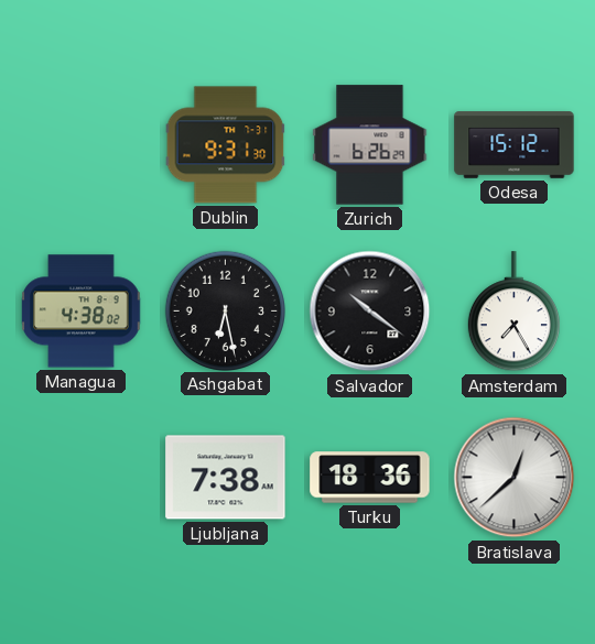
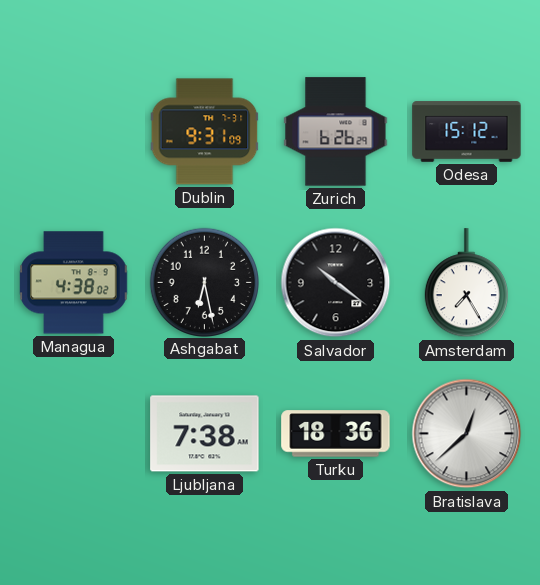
Dublin: 9:31:30 -> 9:31:09
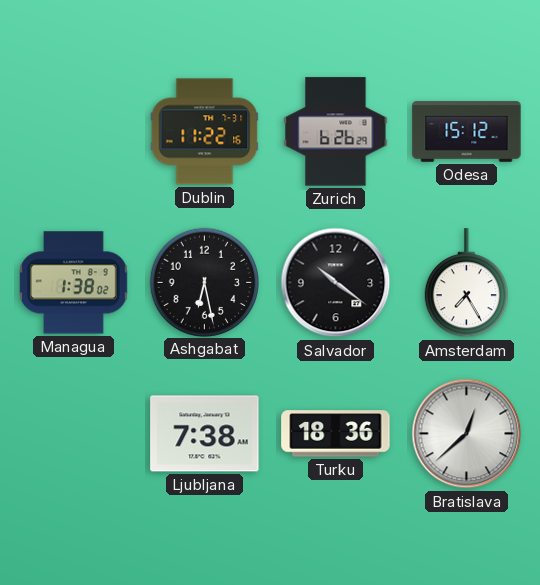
Dublin: 9:31 -> 11:22
Managua: 4:38 -> 1:38
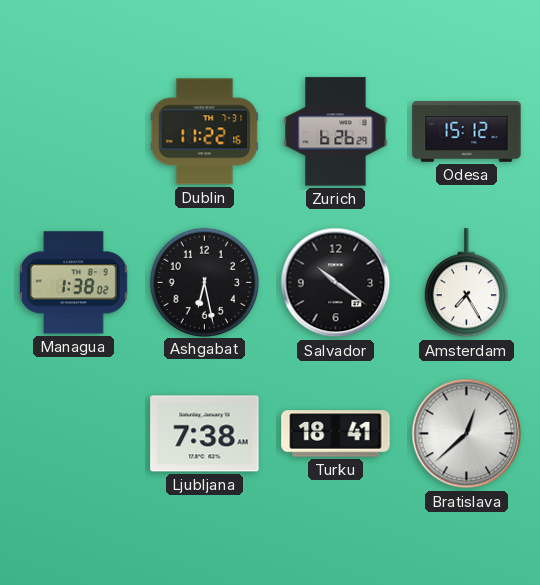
Turku: 18:36 -> 18:41
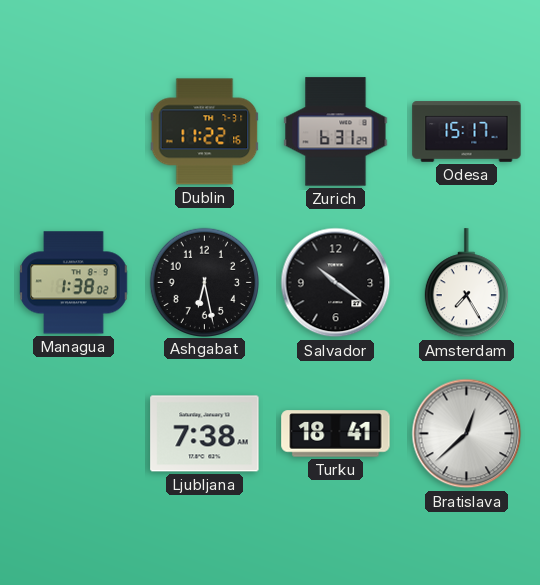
Zurich: 6:26 -> 6:31
Odesa: 15:12 -> 15:17
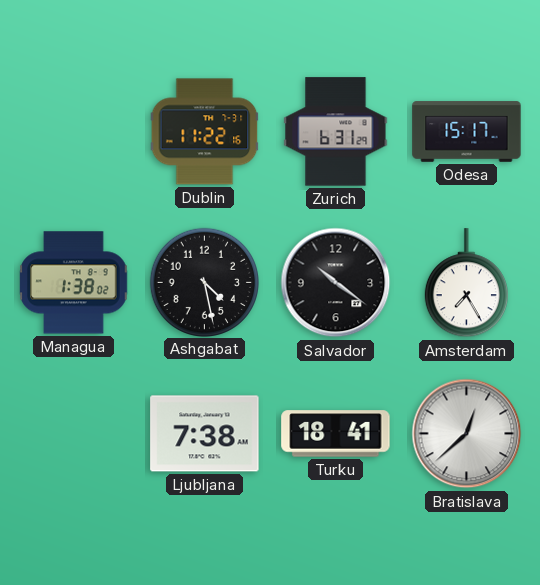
Ashgabat: 6:28 -> 4:28
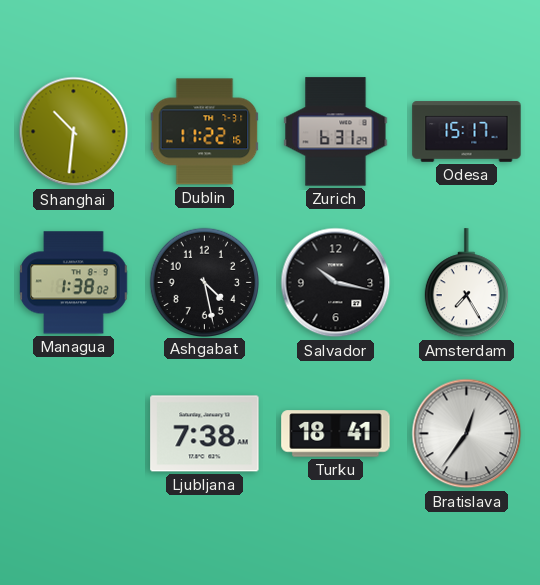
Shanghai: none -> 10:31
Salvador: 10:21 -> 10:17
Bratislava: 12:38 -> 12:36
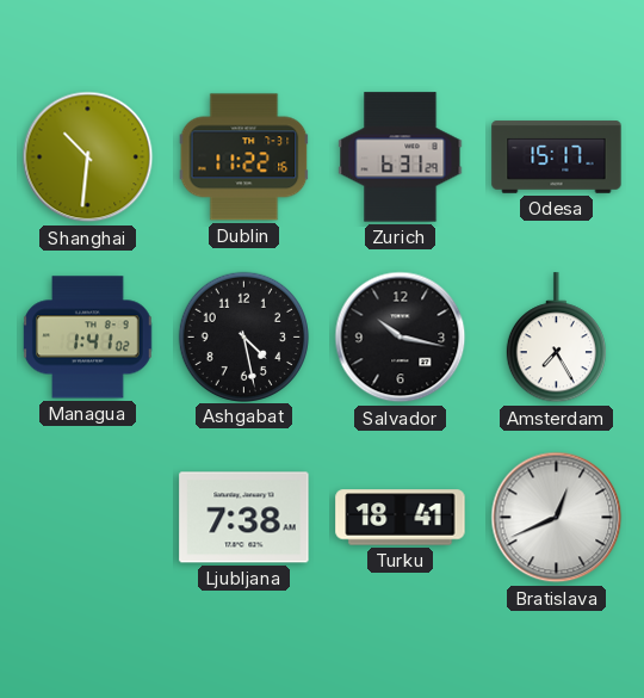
Managua: 1:38 -> 1:41
Bratislava: 12:36 -> 12:41
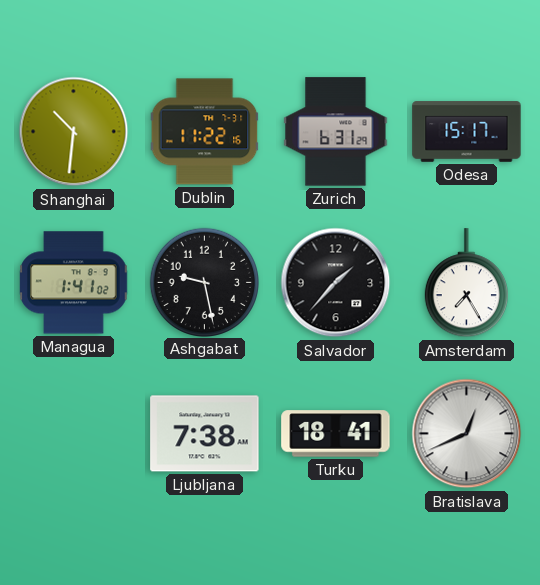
Ashgabat: 4:28 -> 9:28
Salvador: 10:17 -> 1:37
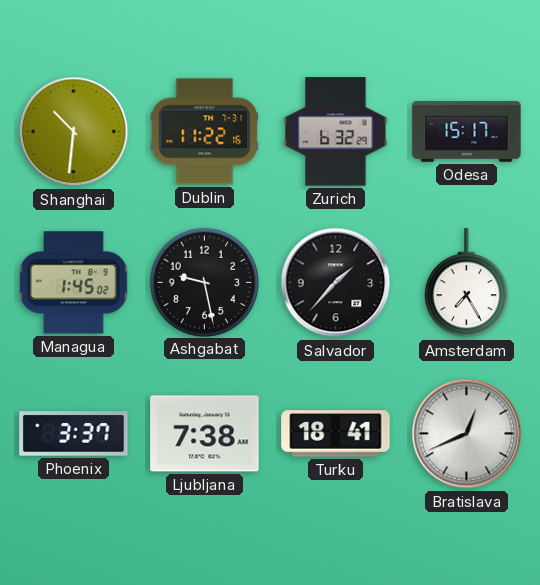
Zurich: 6:31 -> 6:32
Managua: 1:41 -> 1:45
Phoenix: none -> 3:37
